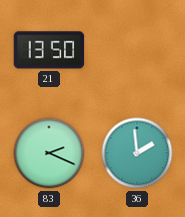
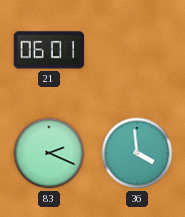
21: 13:50 -> 06:01
36: 1:59 -> 3:59
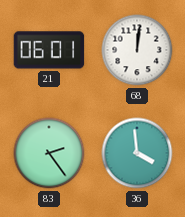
68: none -> 12:01
83: 2:19 -> 2:24
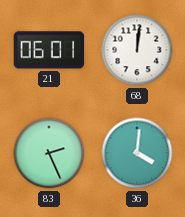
83: 2:24 -> 2:26
36: 3:59 -> 4:01
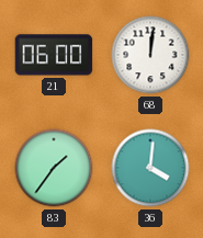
21: 06:01 -> 06:00
83: 2:26 -> 1:36
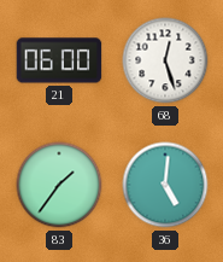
68: 12:01 -> 12:27
36: 4:01 -> 5:01
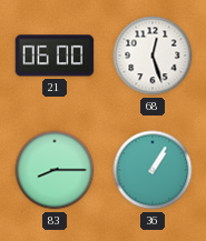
83: 1:36 -> 8:15
36: 5:01 -> 1:05
